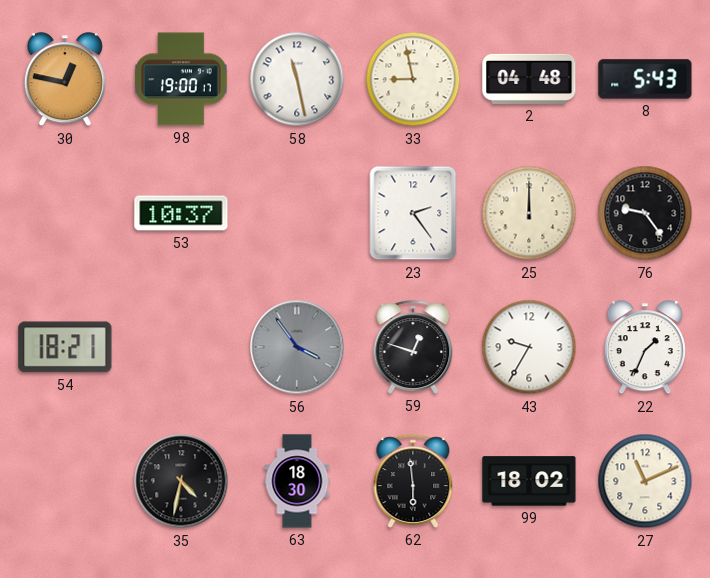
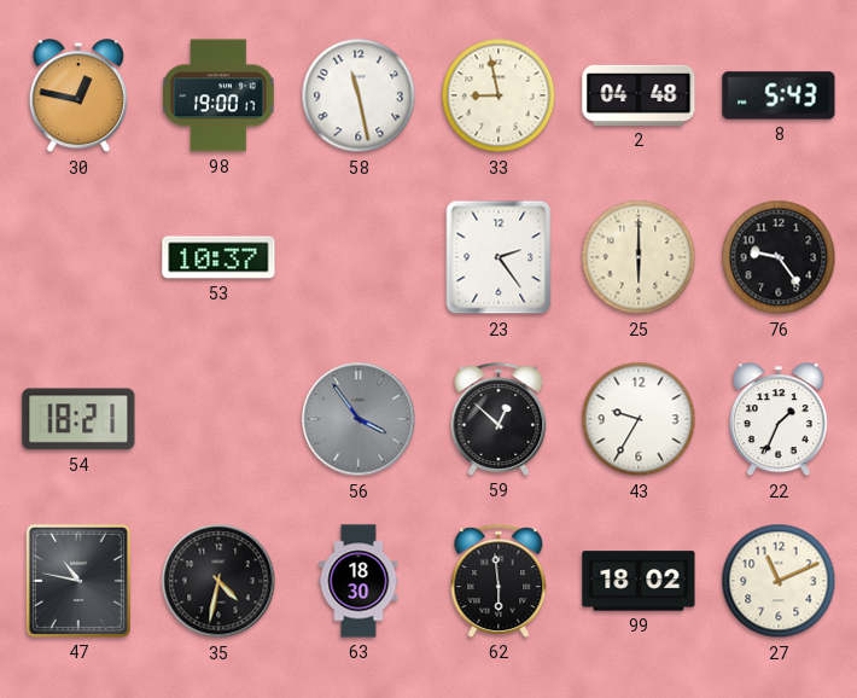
25: 12:00 -> 6:00
59: 12:48 -> 12:52
47: none -> 10:47
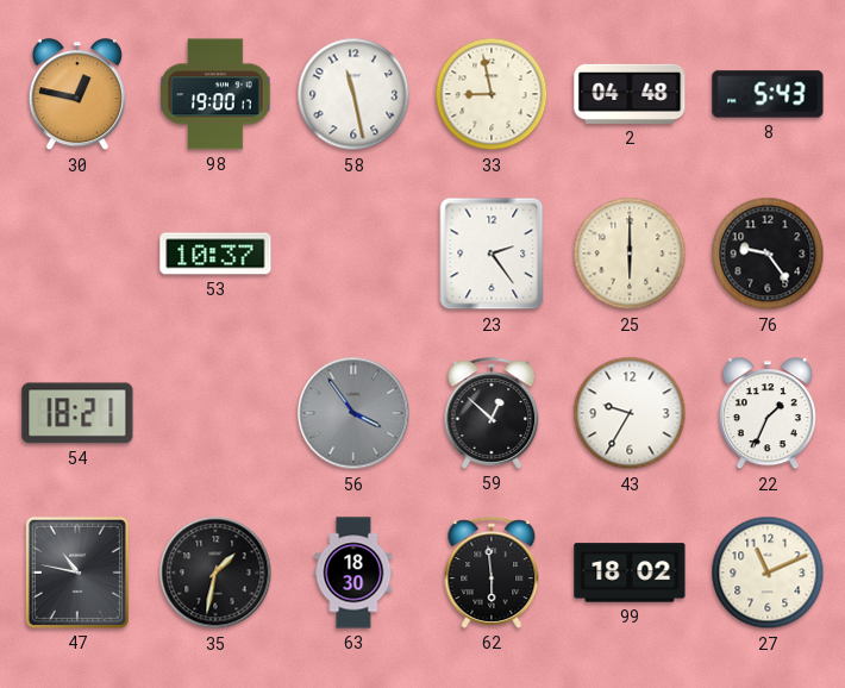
35: 4:32 -> 1:32
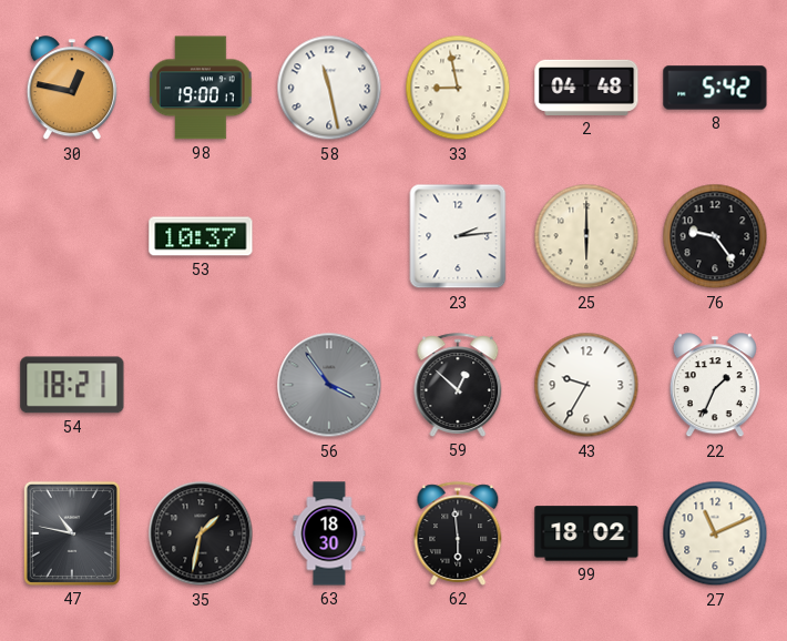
8: 5:43 -> 5:42
23: 2:24 -> 2:14
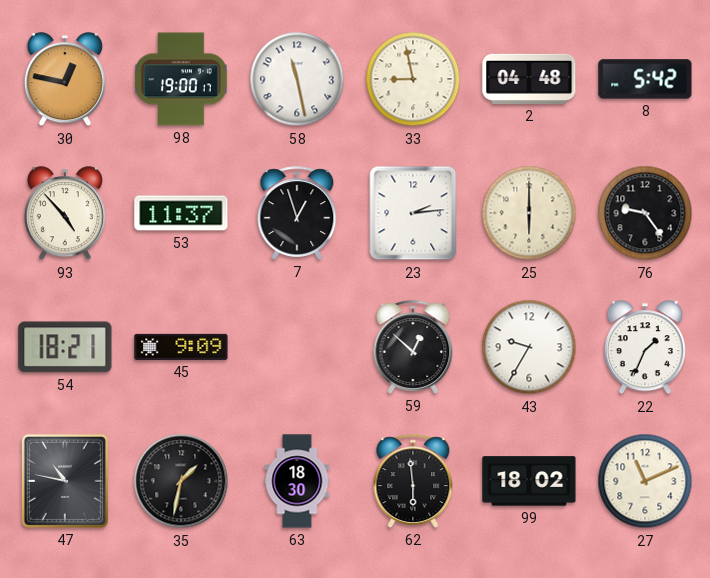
93: none -> 4:53
53: 10:37 -> 11:37
7: none -> 12:57
45: none -> 9:09
56: 3:54 -> none
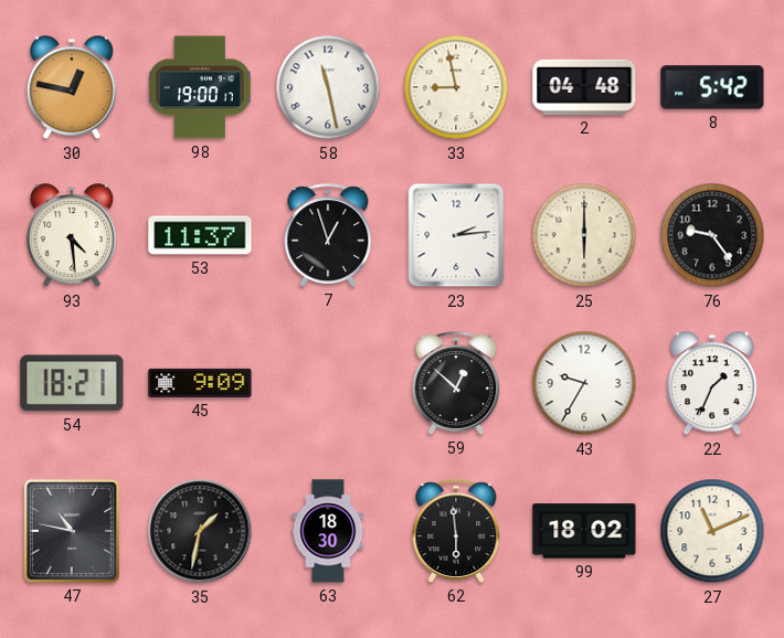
93: 4:53 -> 4:29
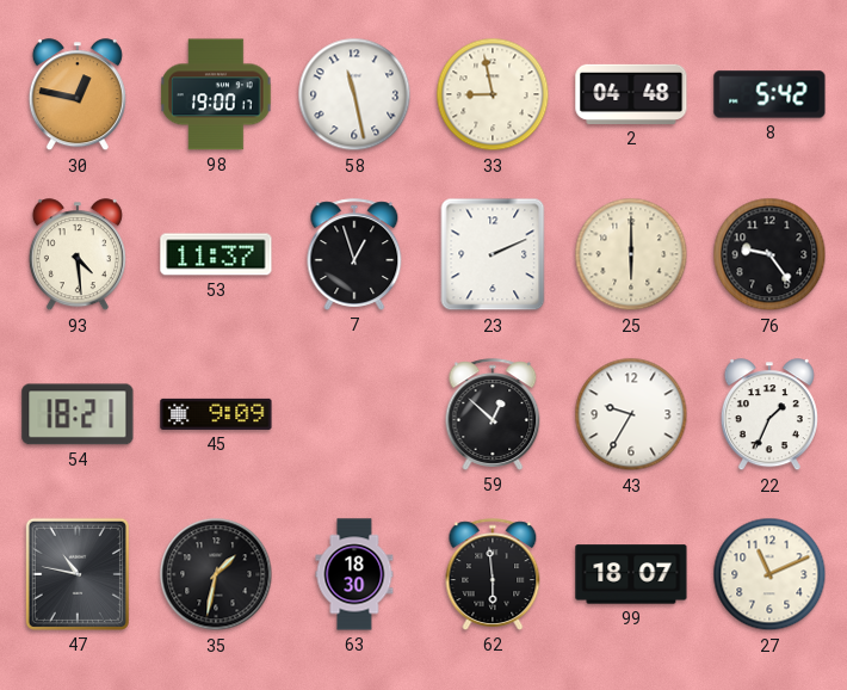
23: 2:14 -> 2:11
99: 18:02 -> 18:07
